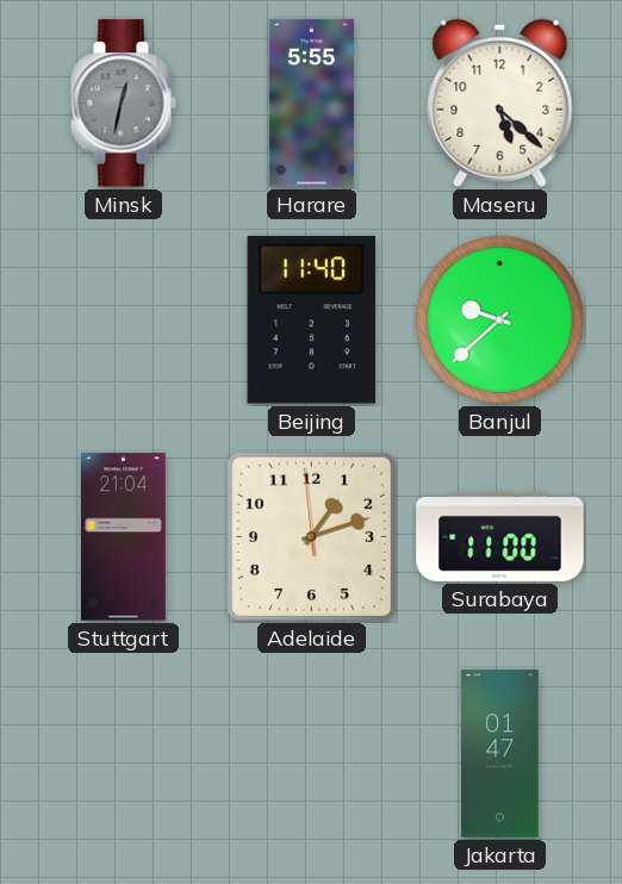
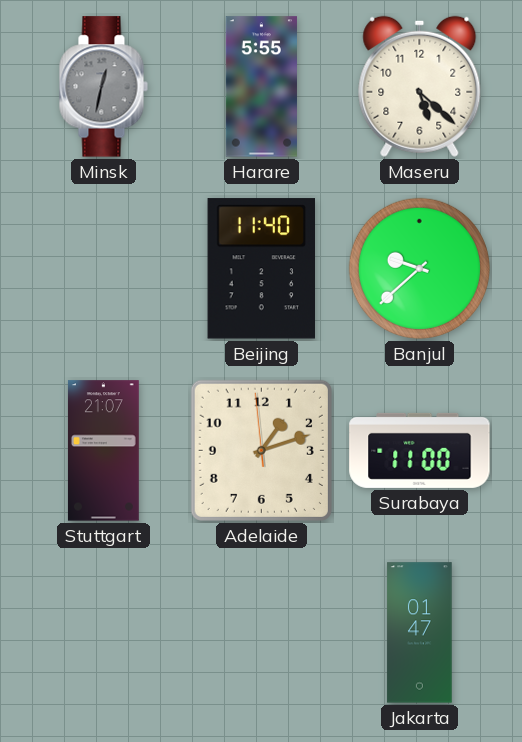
Stuttgart: 21:04 -> 21:07
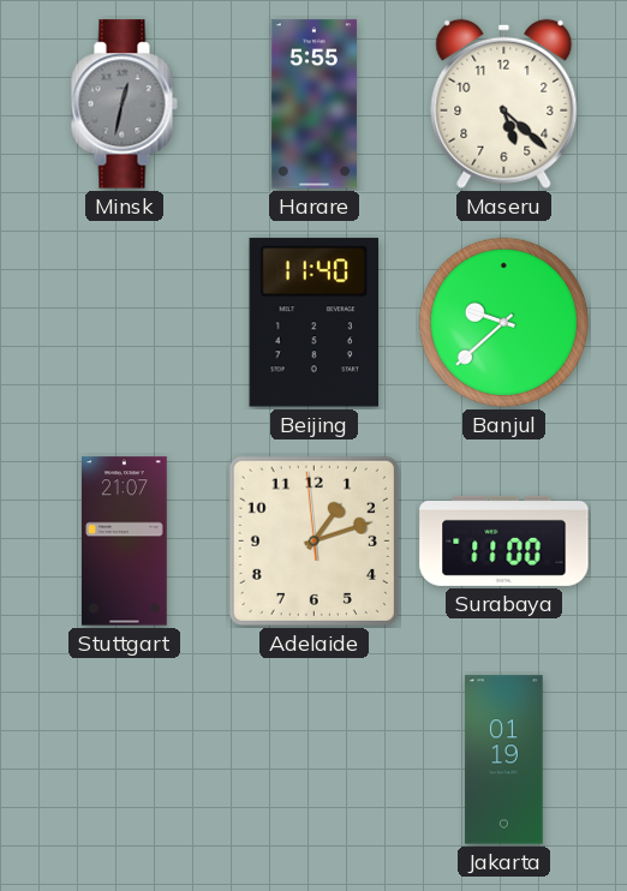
Jakarta: 01:47 -> 01:19
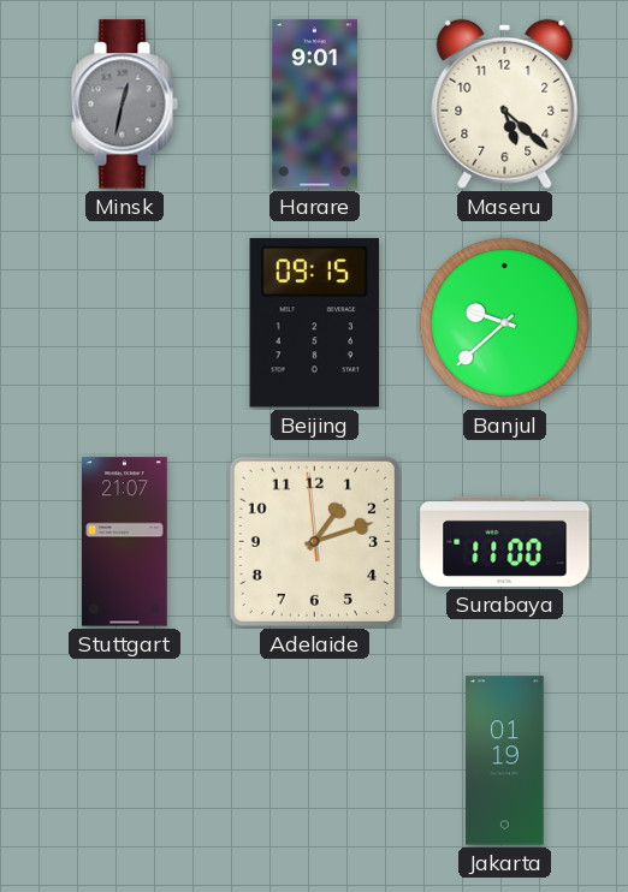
Harare: 5:55 -> 9:01
Beijing: 11:40 -> 09:15
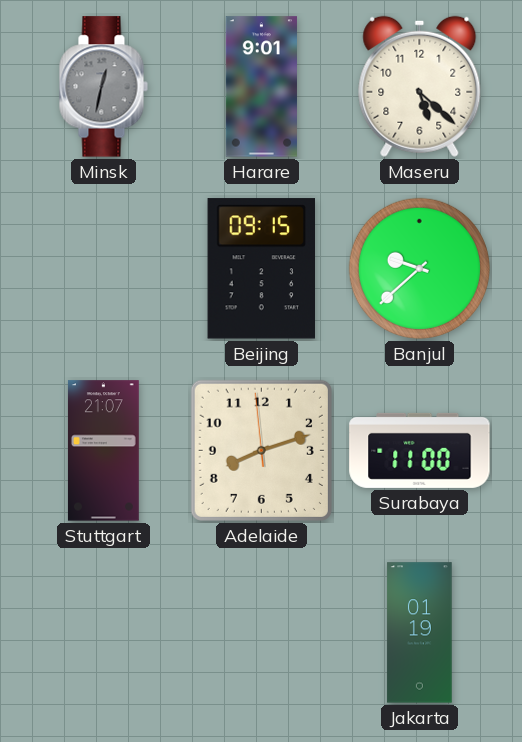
Adelaide: 1:11 -> 8:11
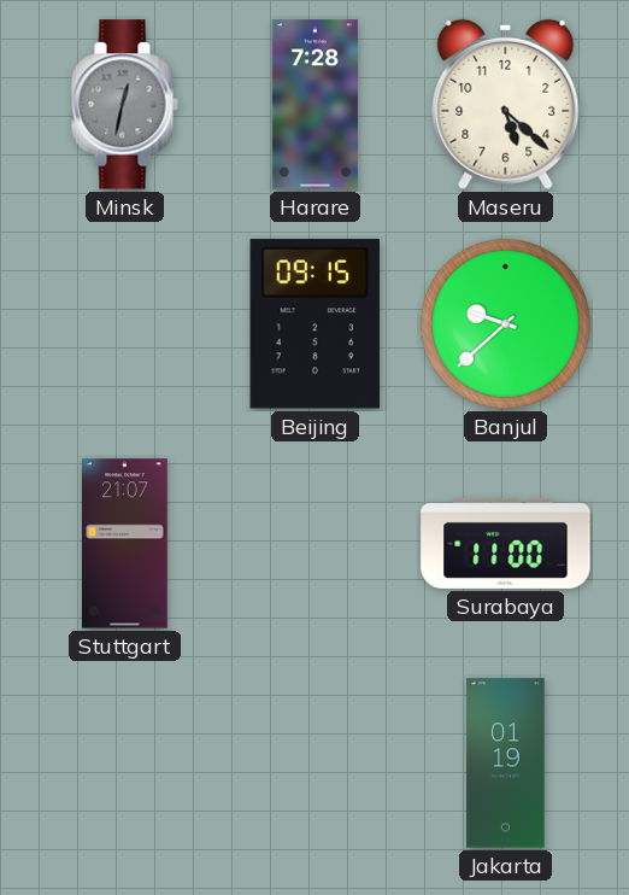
Harare: 9:01 -> 7:28
Adelaide: 8:11 -> none
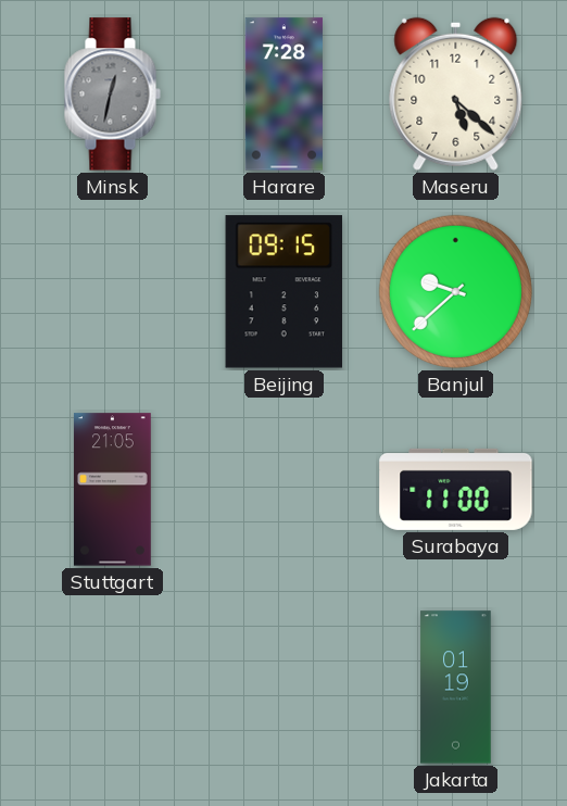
Stuttgart: 21:07 -> 21:05
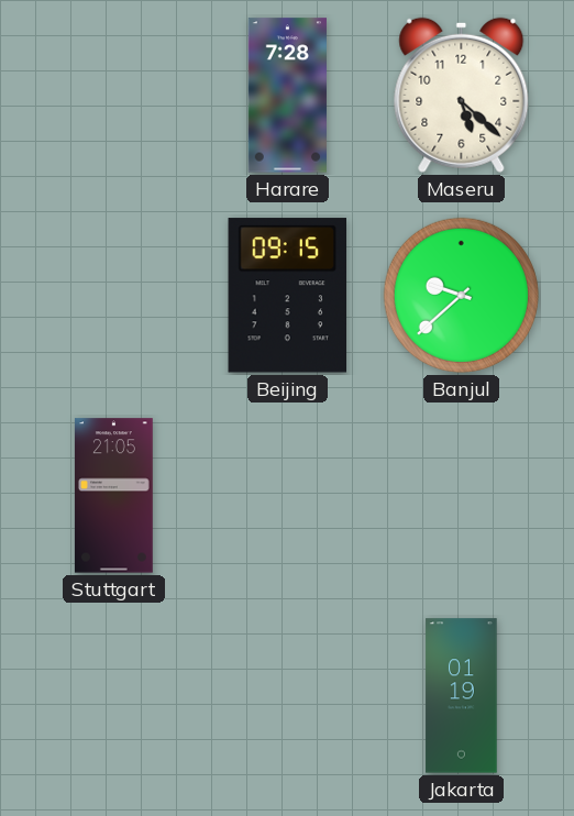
Minsk: 12:32 -> none
Surabaya: 11:00 -> none
